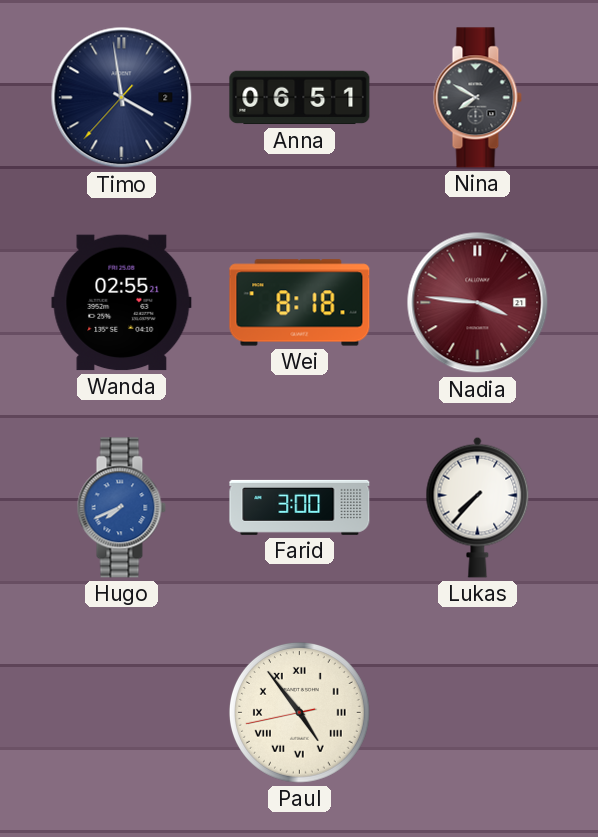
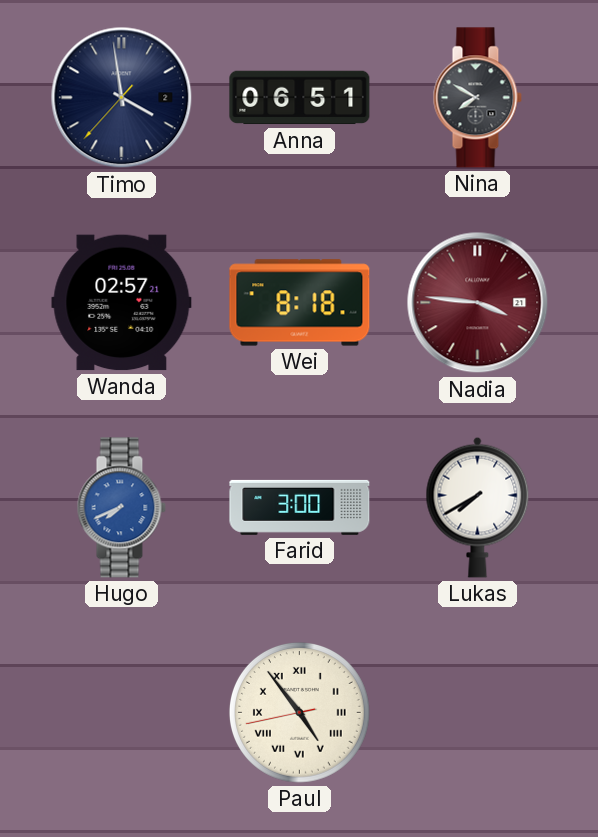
Wanda: 02:55 -> 02:57
Lukas: 7:37 -> 7:40
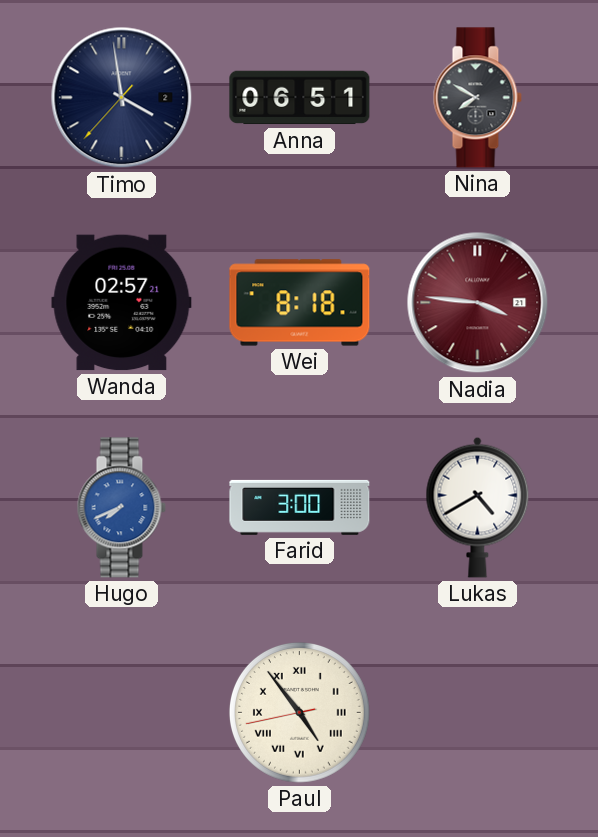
Lukas: 7:40 -> 4:40
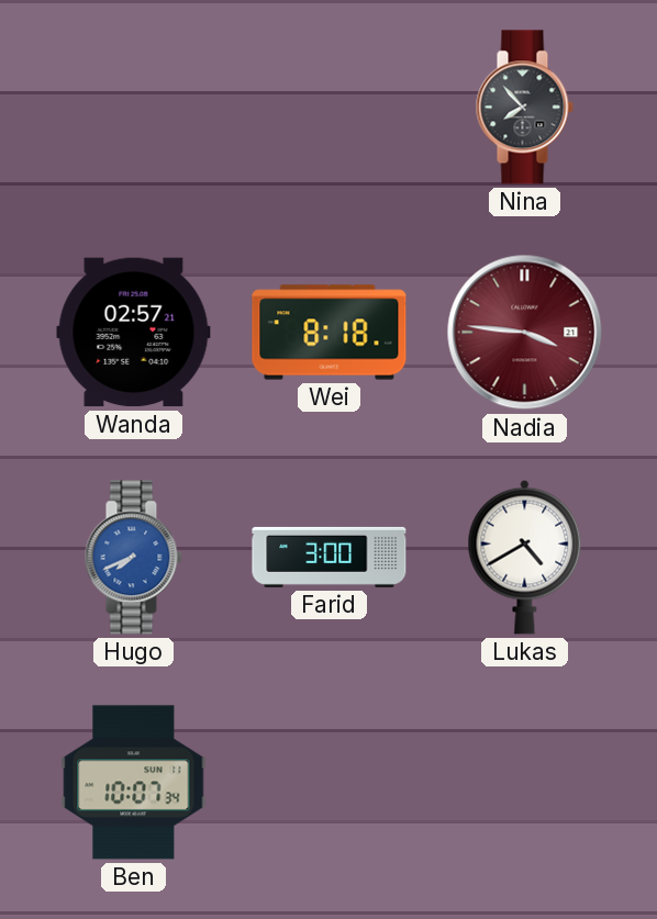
Timo: 3:58 -> none
Anna: 06:51 -> none
Nina: 7:50 -> 7:53
Ben: none -> 10:07
Paul: 4:53 -> none
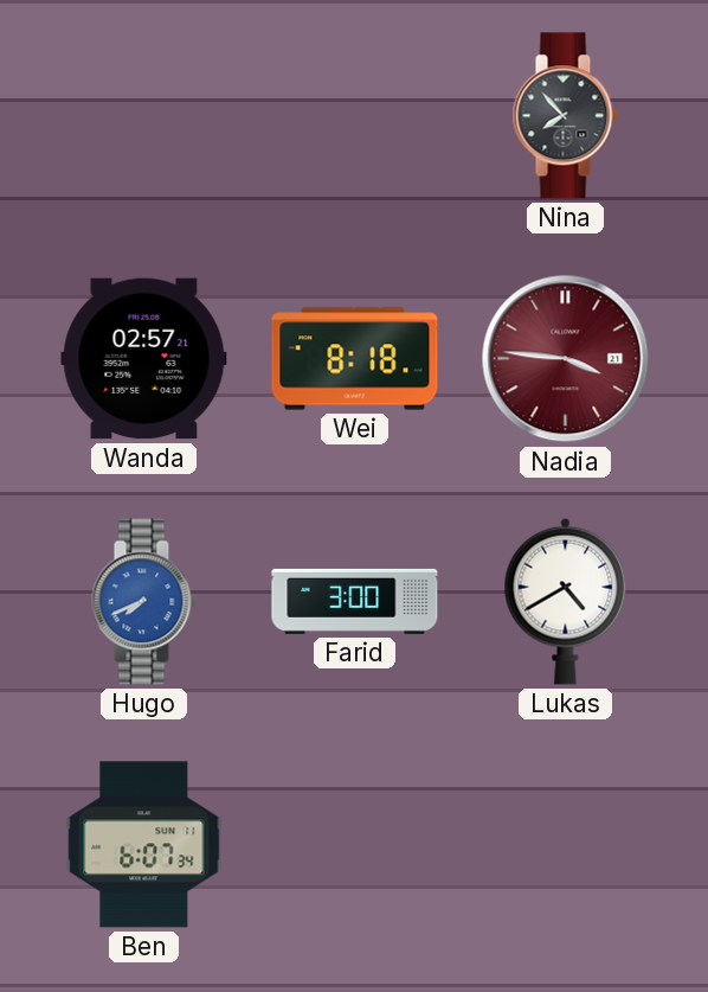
Ben: 10:07 -> 6:07
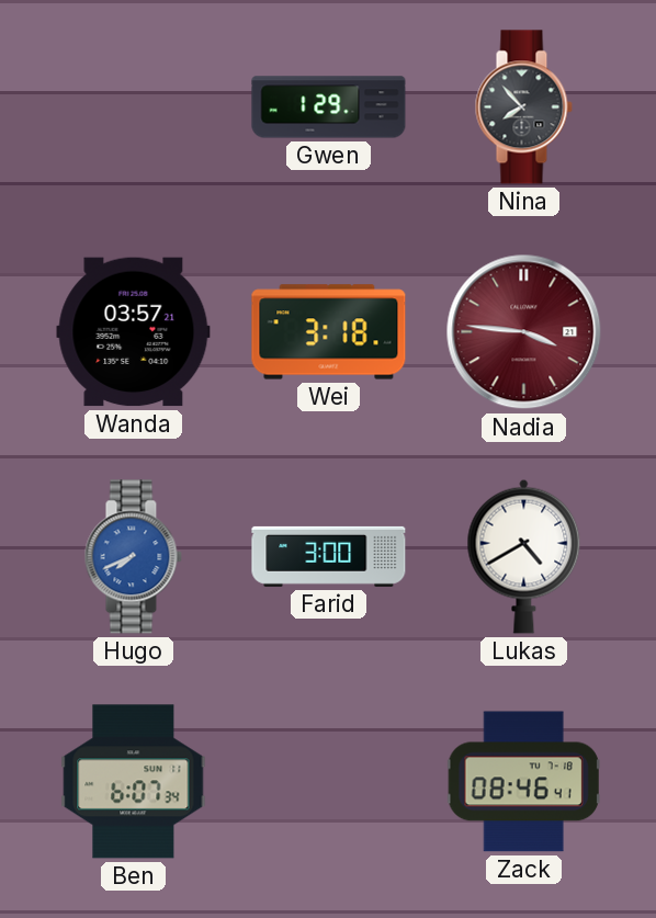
Gwen: none -> 1:29
Wanda: 02:57 -> 03:57
Wei: 8:18 -> 3:18
Zack: none -> 08:46
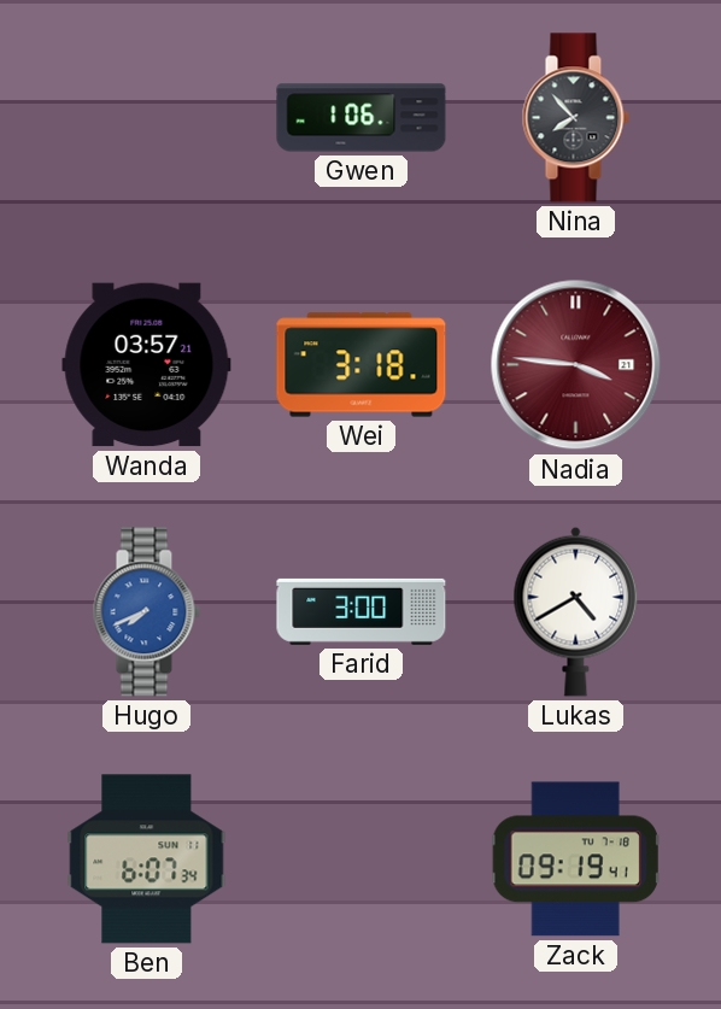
Gwen: 1:29 -> 1:06
Zack: 08:46 -> 09:19
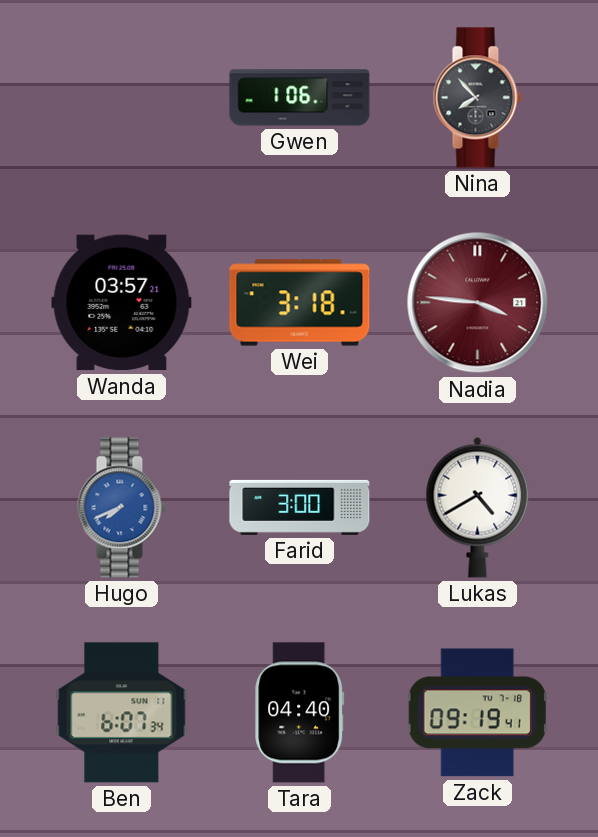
Tara: none -> 04:40
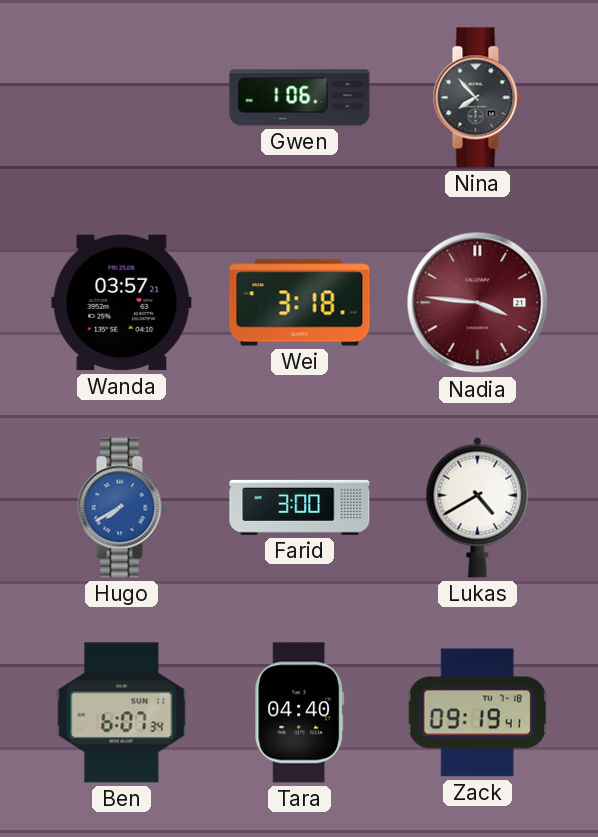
Hugo: 7:41 -> 7:40
